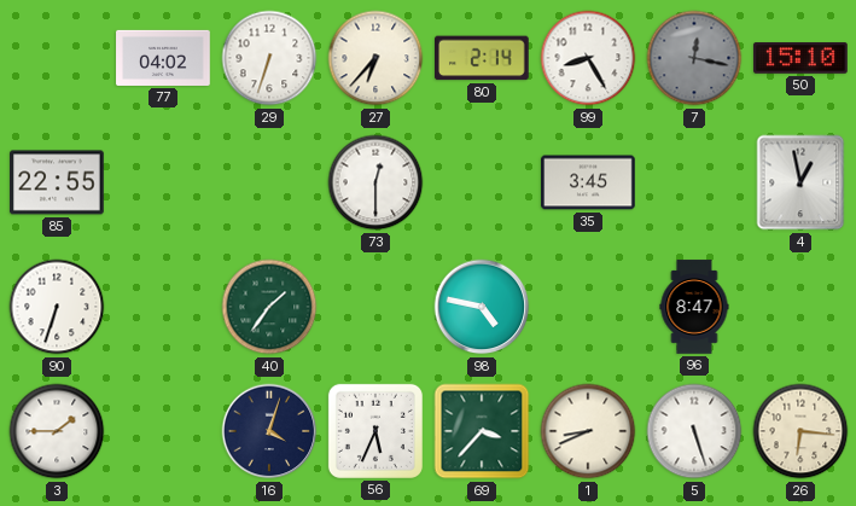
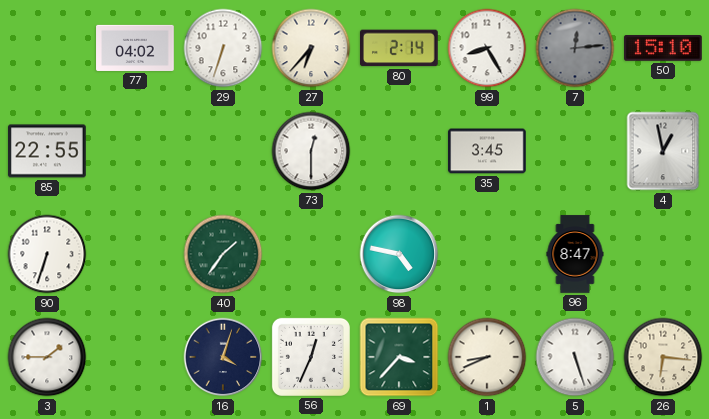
7: 12:17 -> 12:14
56: 5:34 -> 12:34
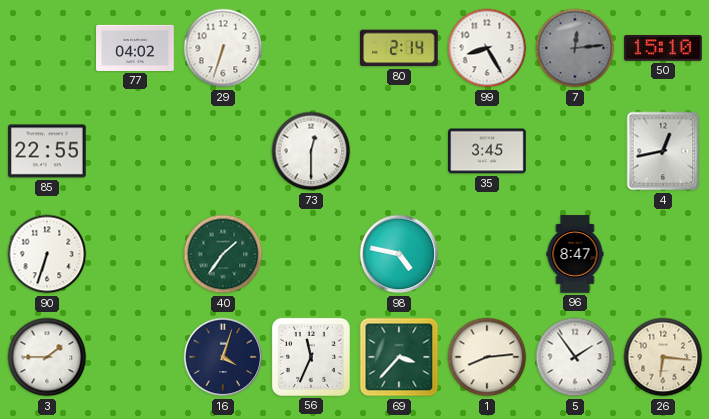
27: 6:37 -> none
4: 12:58 -> 12:43
56: 12:34 -> 11:34
1: 8:41 -> 8:14
5: 5:27 -> 1:54
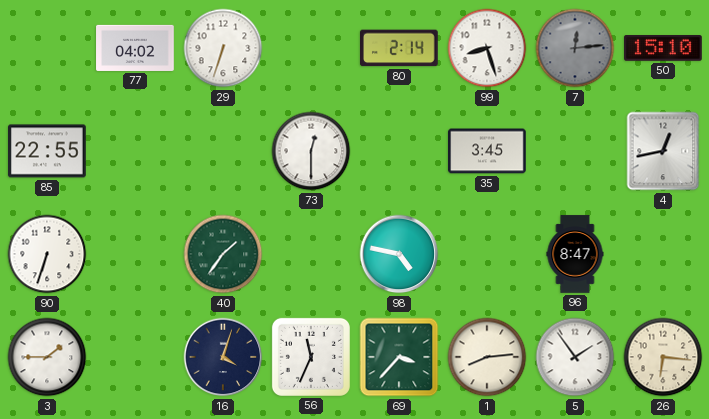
99: 8:25 -> 8:27
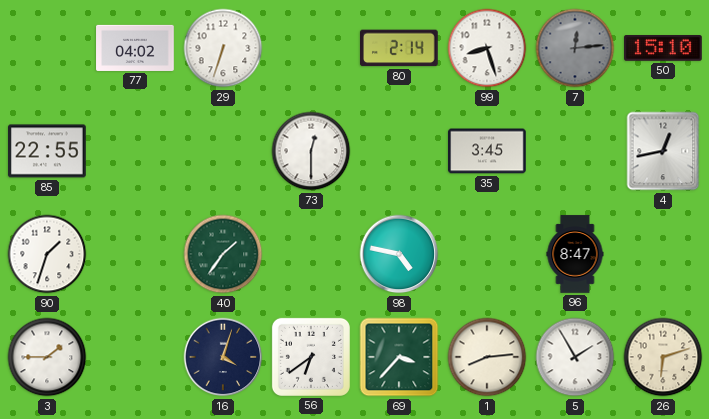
90: 6:33 -> 1:33
56: 11:34 -> 6:39
5: 1:54 -> 1:55
26: 6:16 -> 6:12
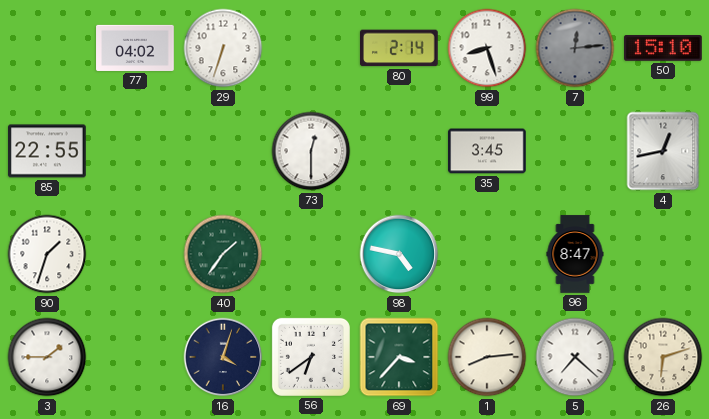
5: 1:55 -> 7:22
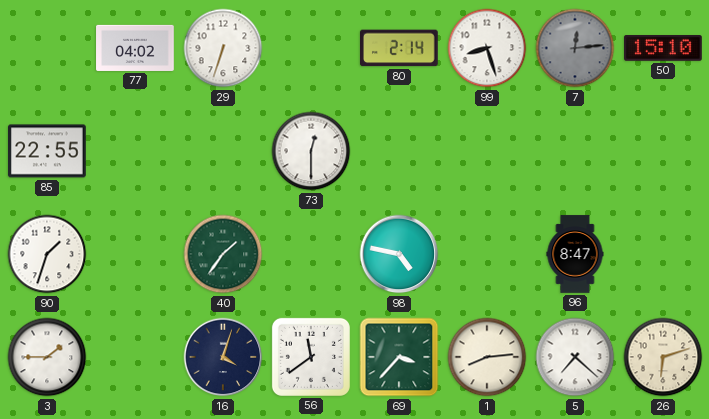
35: 3:45 -> none
4: 12:43 -> none
56: 6:39 -> 11:39
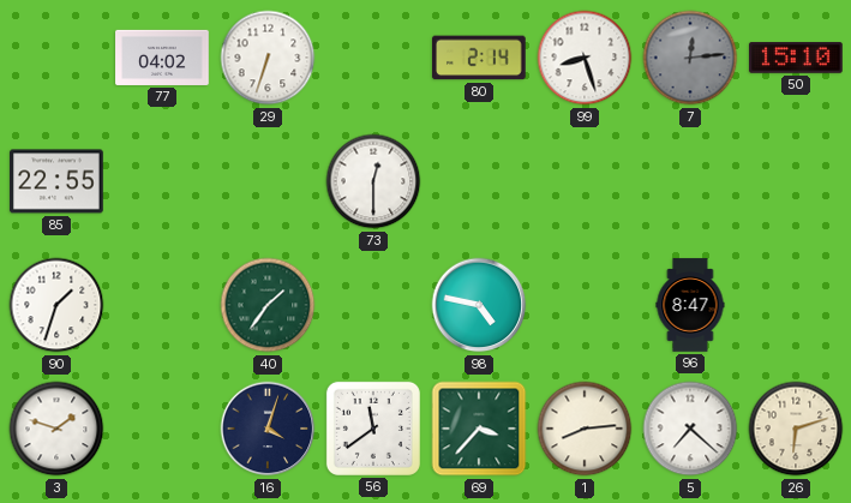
3: 1:45 -> 1:48
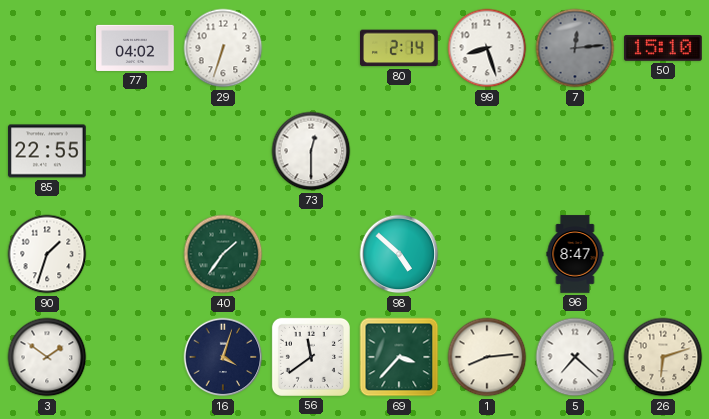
98: 4:47 -> 4:52
3: 1:48 -> 1:51
